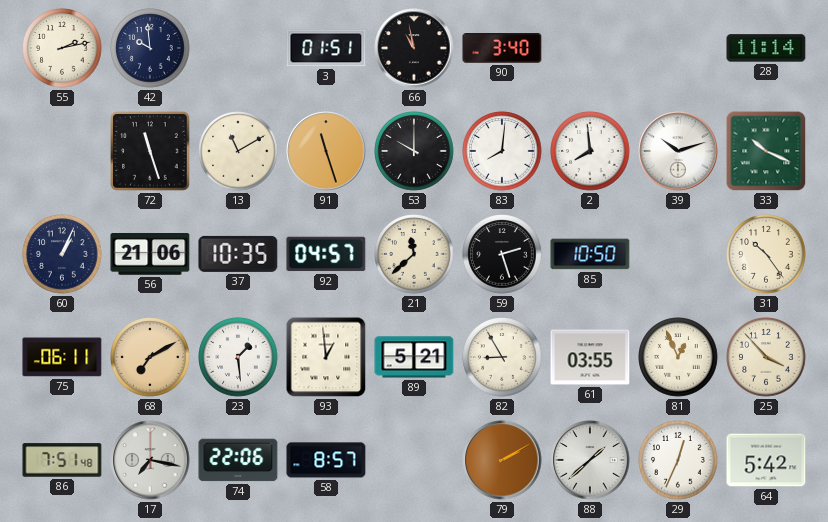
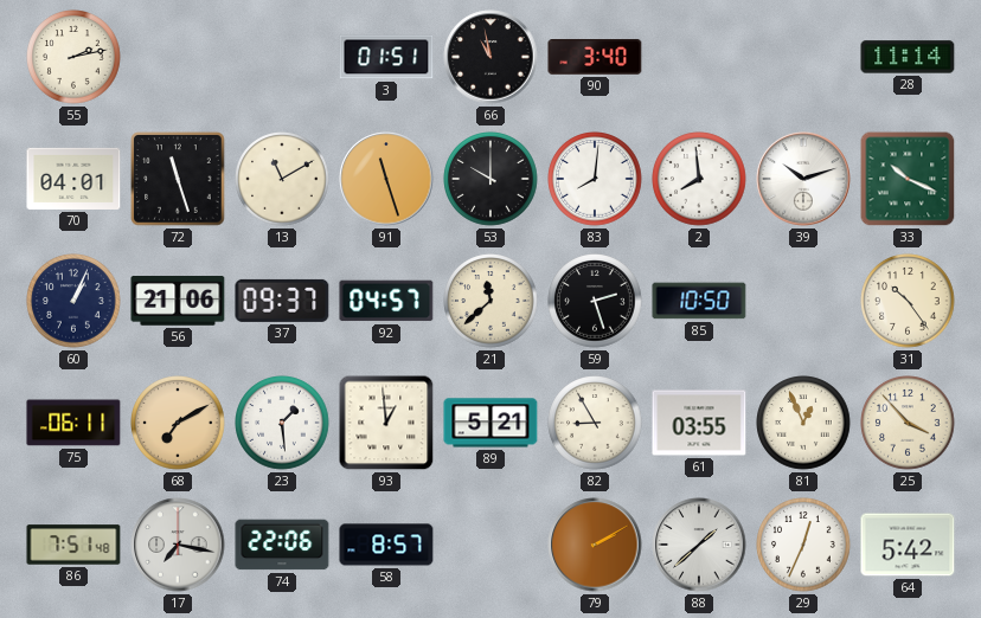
42: 9:59 -> none
70: none -> 04:01
37: 10:35 -> 09:37
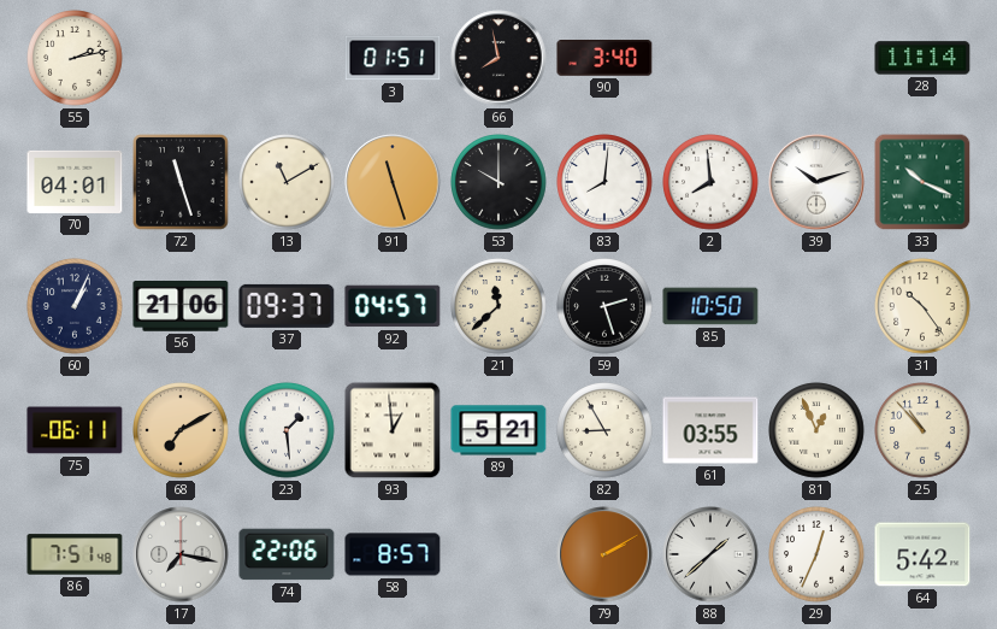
66: 10:58 -> 7:58
25: 3:53 -> 10:53
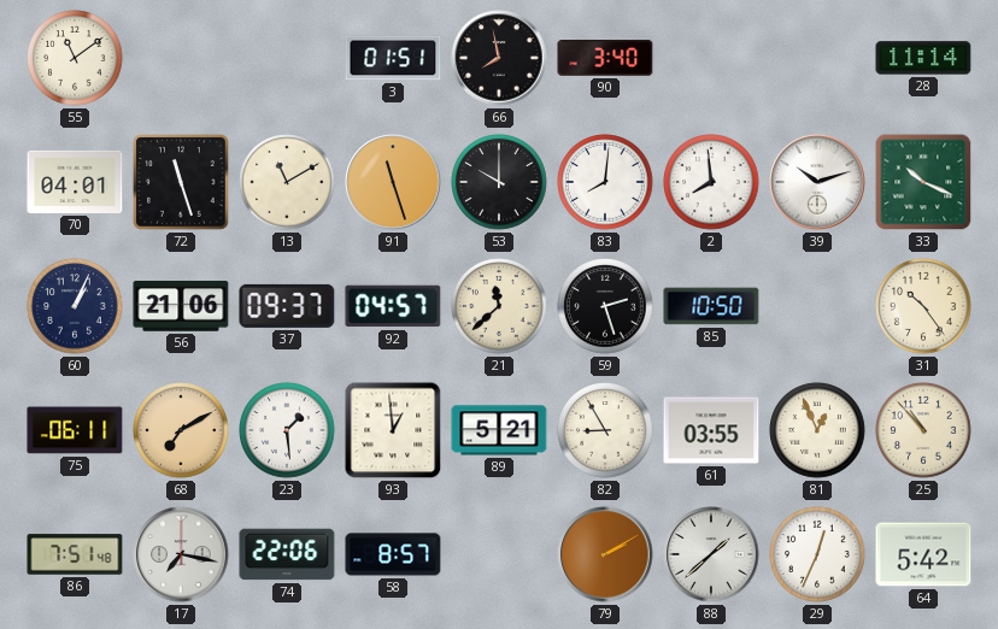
55: 2:13 -> 11:09
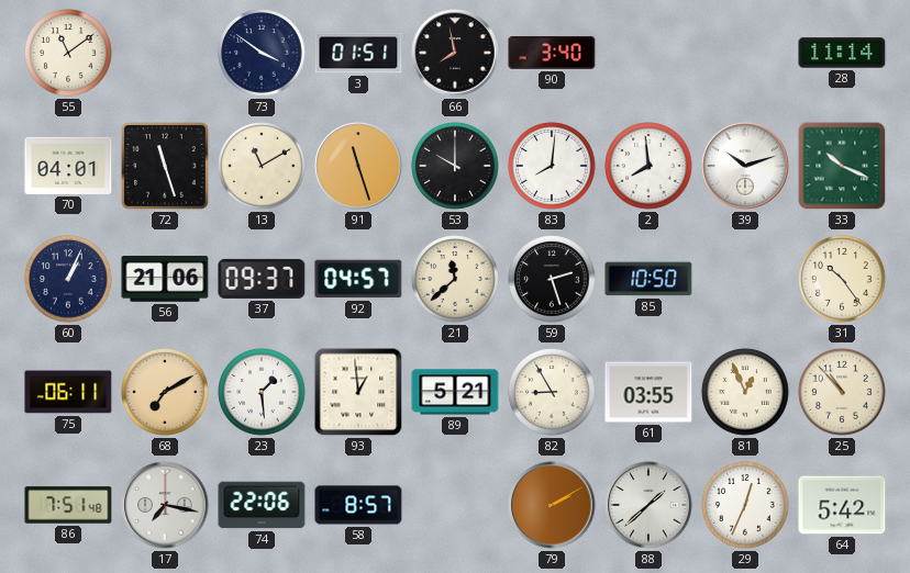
73: none -> 3:51
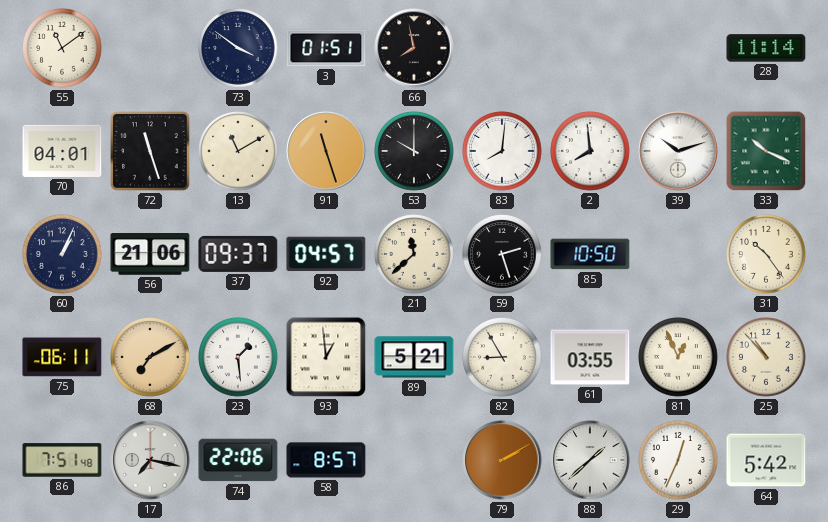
90: 3:40 -> none
